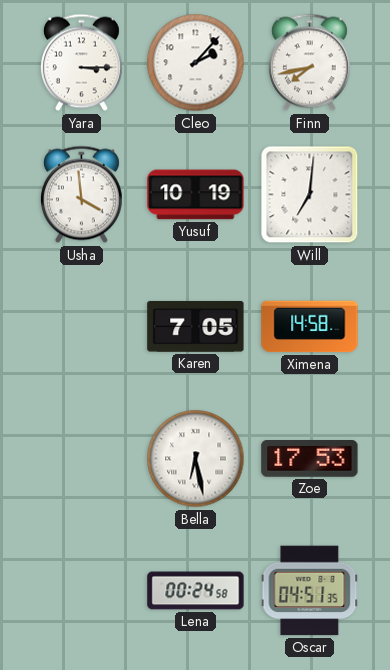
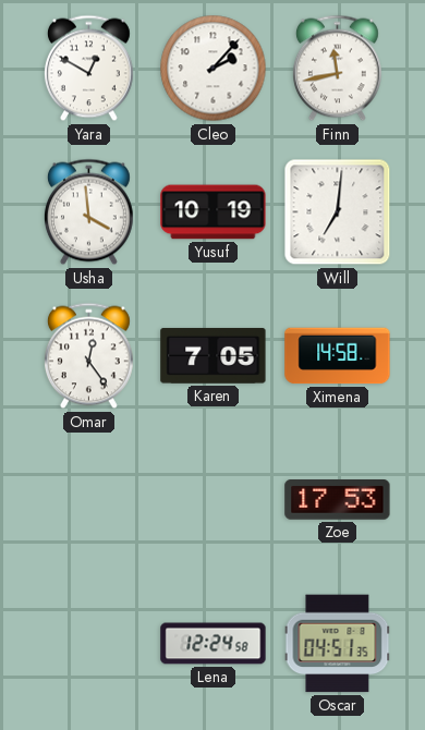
Yara: 3:15 -> 12:50
Finn: 7:43 -> 11:43
Omar: none -> 12:24
Bella: 6:28 -> none
Lena: 00:24 -> 12:24
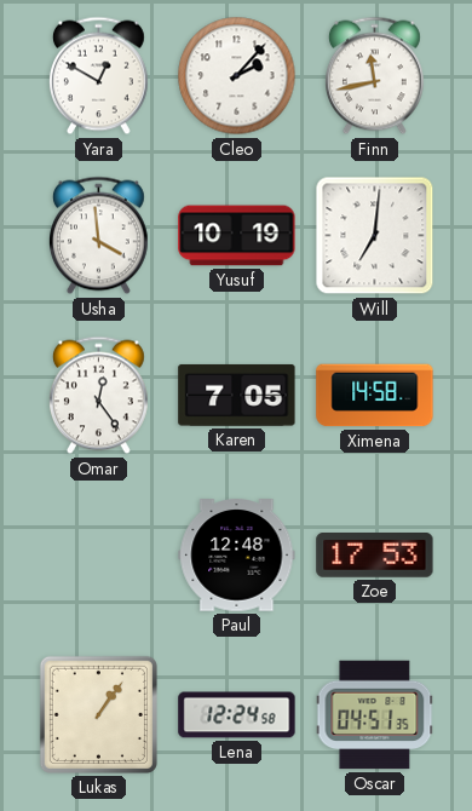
Paul: none -> 12:48
Lukas: none -> 1:06
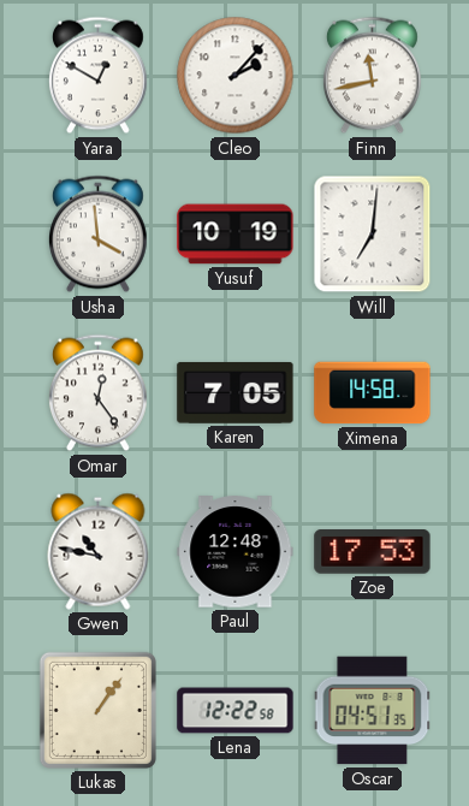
Gwen: none -> 10:47
Lena: 12:24 -> 12:22
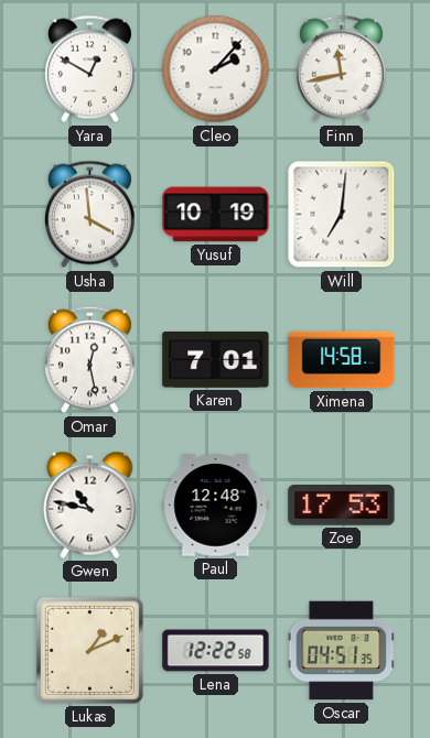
Omar: 12:24 -> 12:28
Karen: 7:05 -> 7:01
Lukas: 1:06 -> 1:11
